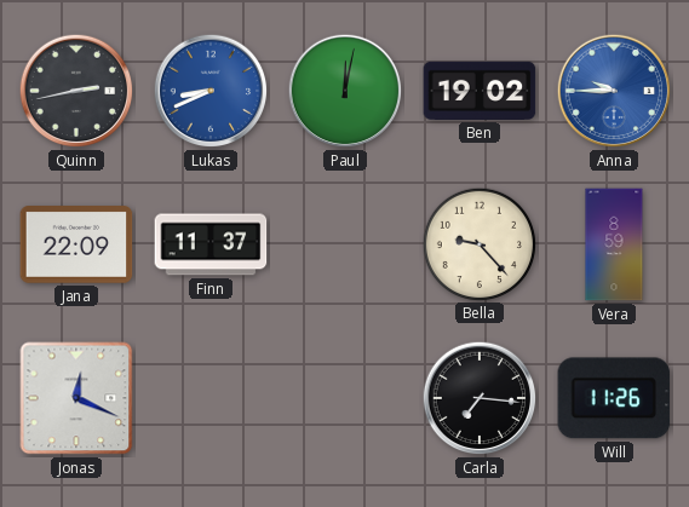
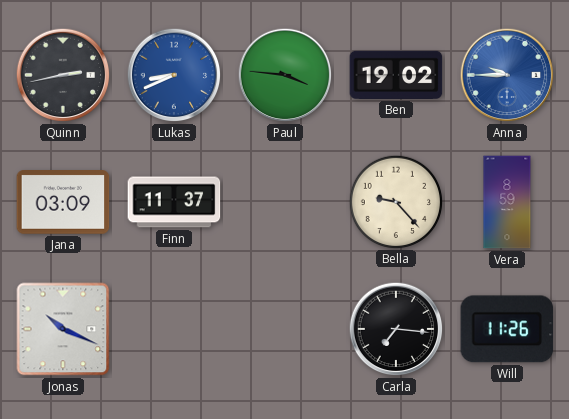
Paul: 12:02 -> 3:46
Jana: 22:09 -> 03:09
Jonas: 12:19 -> 10:19
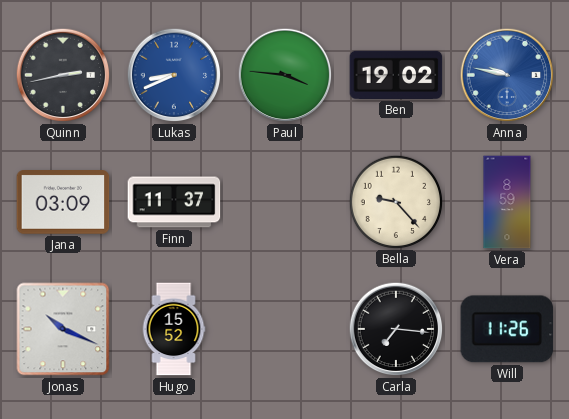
Anna: 9:45 -> 9:47
Hugo: none -> 15:52
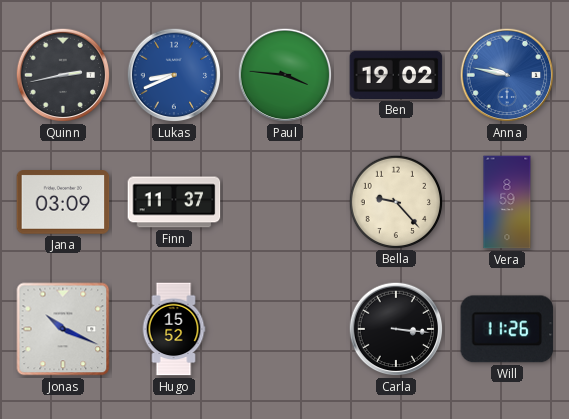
Carla: 7:16 -> 3:16
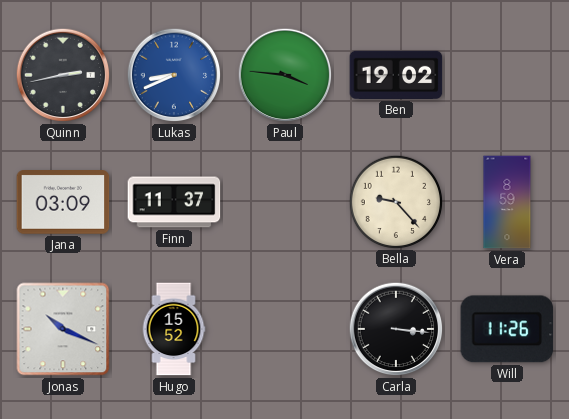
Anna: 9:47 -> none
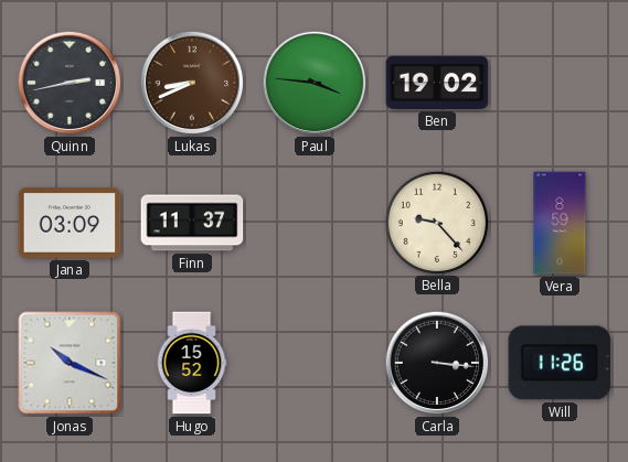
Lukas dial: blue -> brown
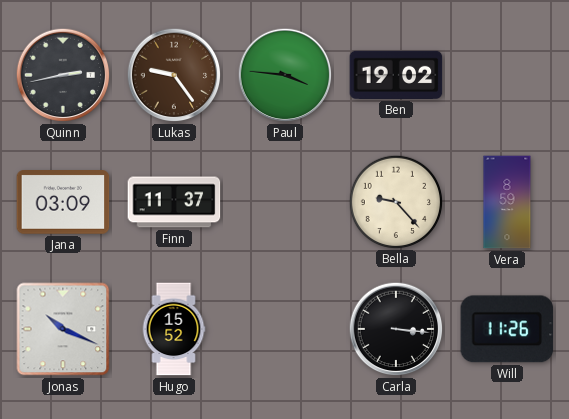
Lukas: 8:41 -> 9:24
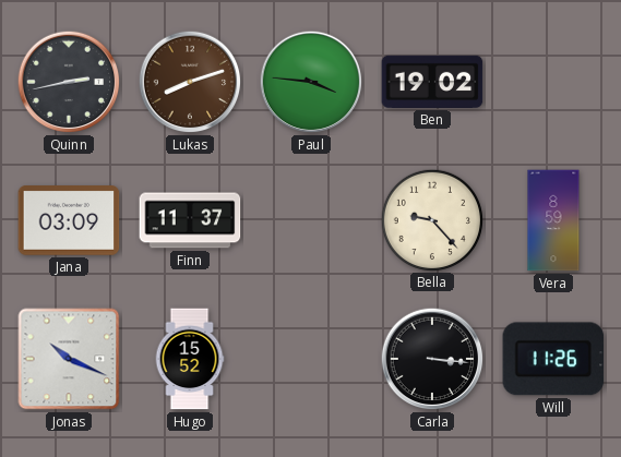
Lukas: 9:24 -> 8:12
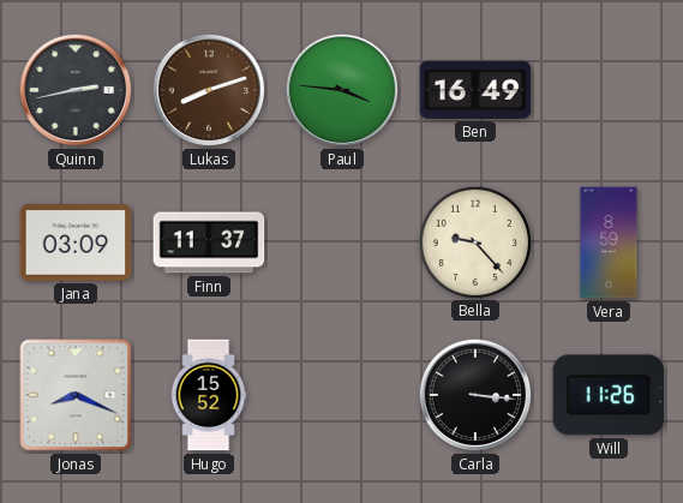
Ben: 19:02 -> 16:49
Jonas: 10:19 -> 8:19
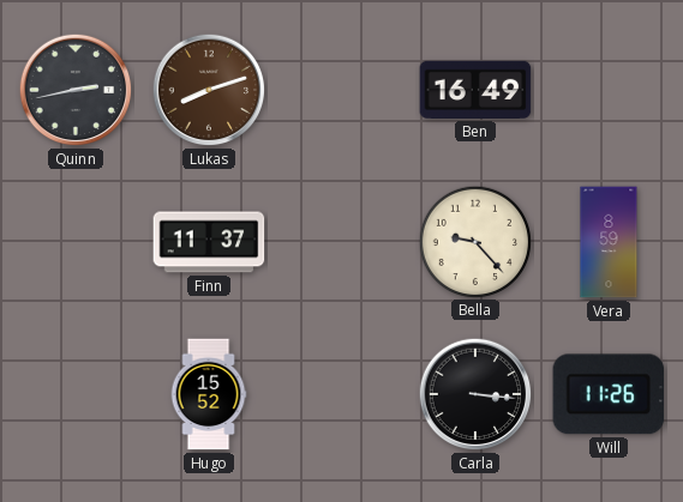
Paul: 3:46 -> none
Jana: 03:09 -> none
Jonas: 8:19 -> none
